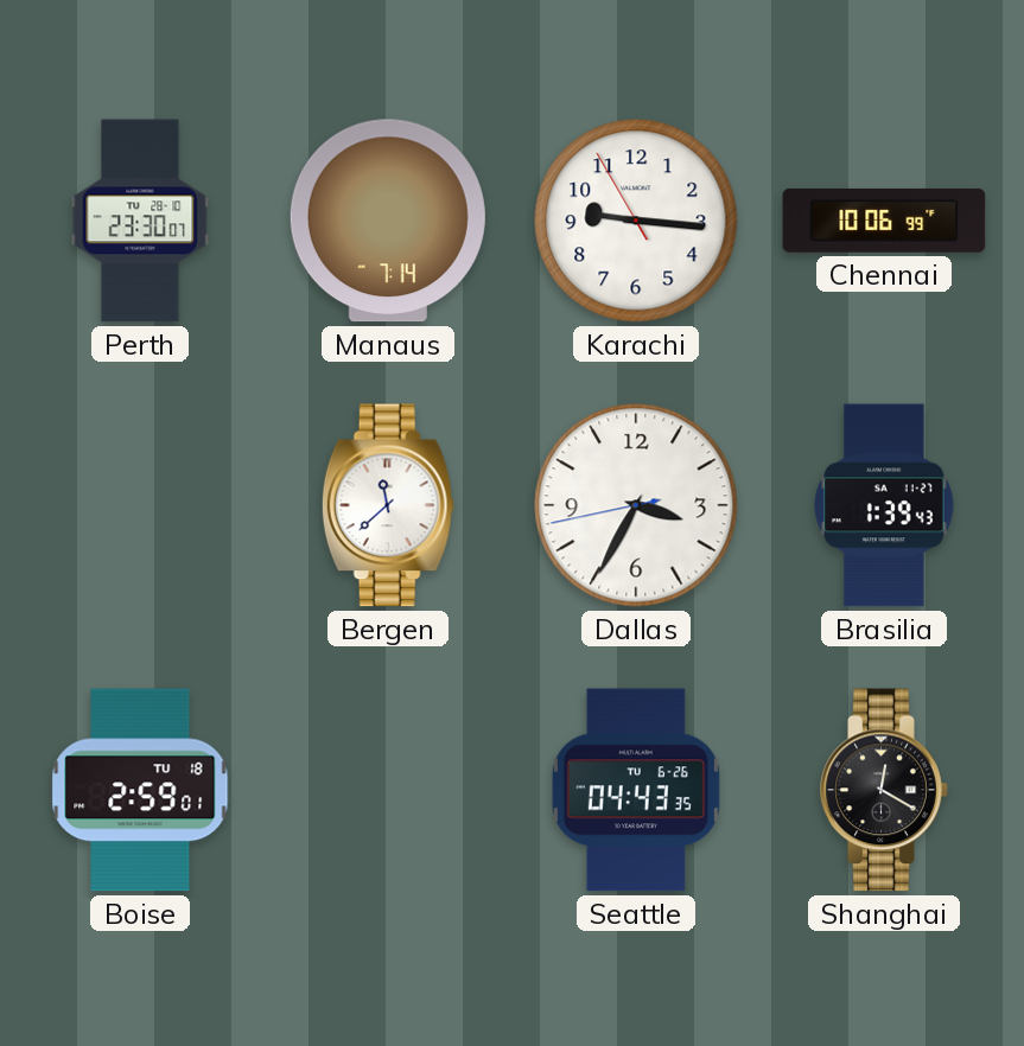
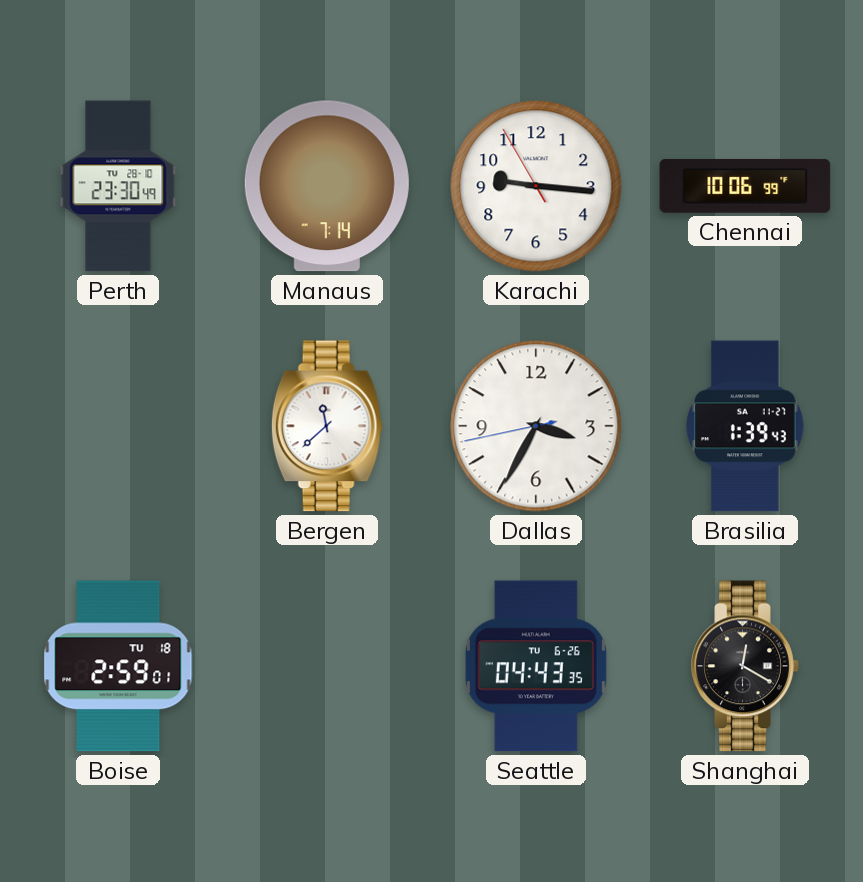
Perth: 23:30:07 -> 23:30:49
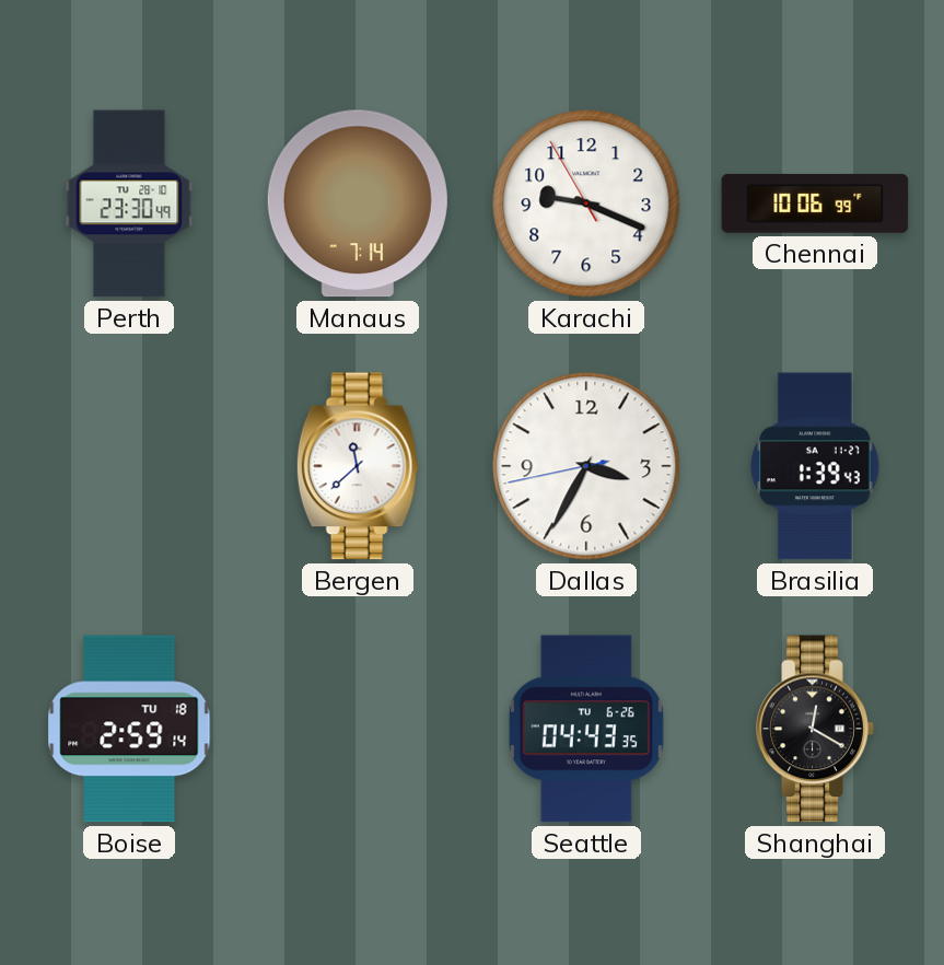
Karachi: 9:15 -> 9:18
Boise: 2:59:01 -> 2:59:14
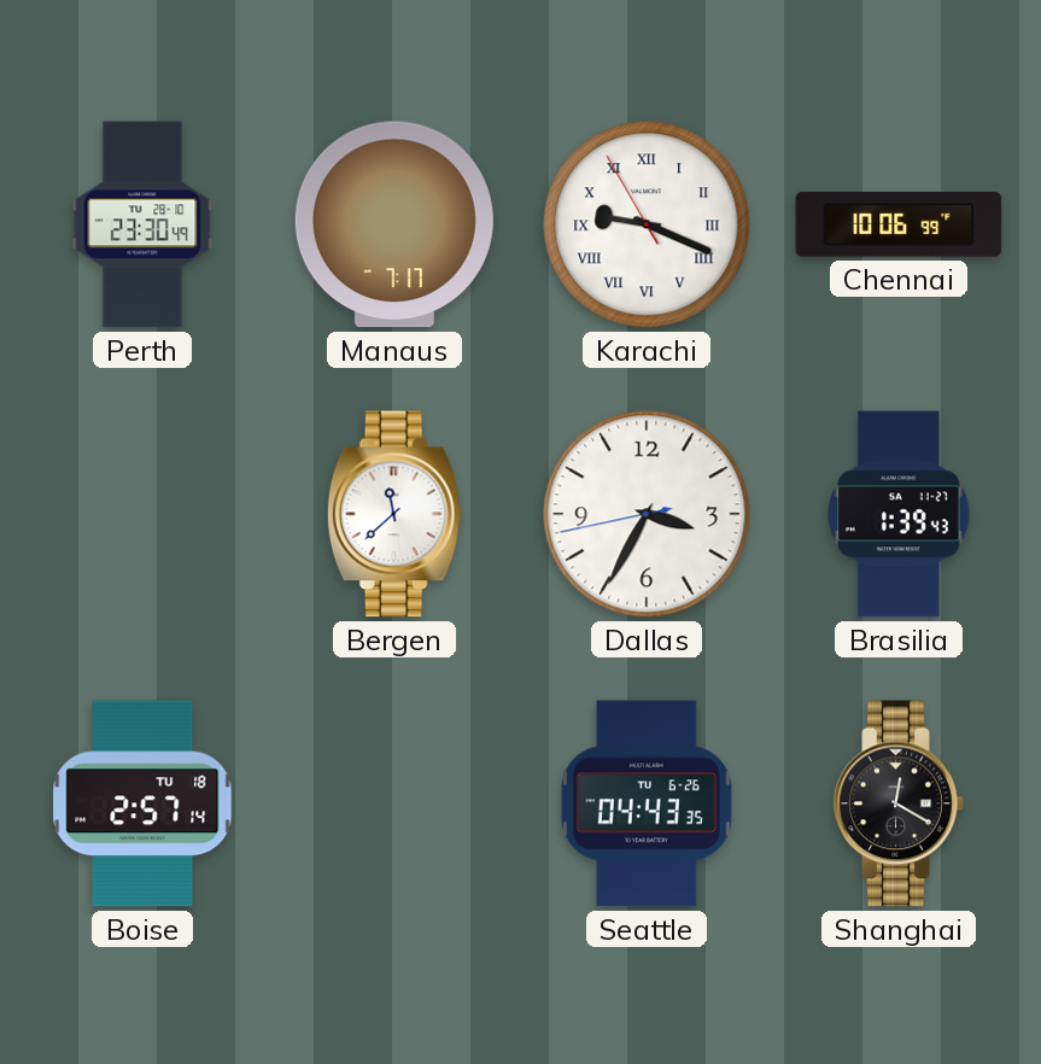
Manaus: 7:14 -> 7:17
Karachi numerals: Arabic -> Roman
Boise: 2:59 -> 2:57
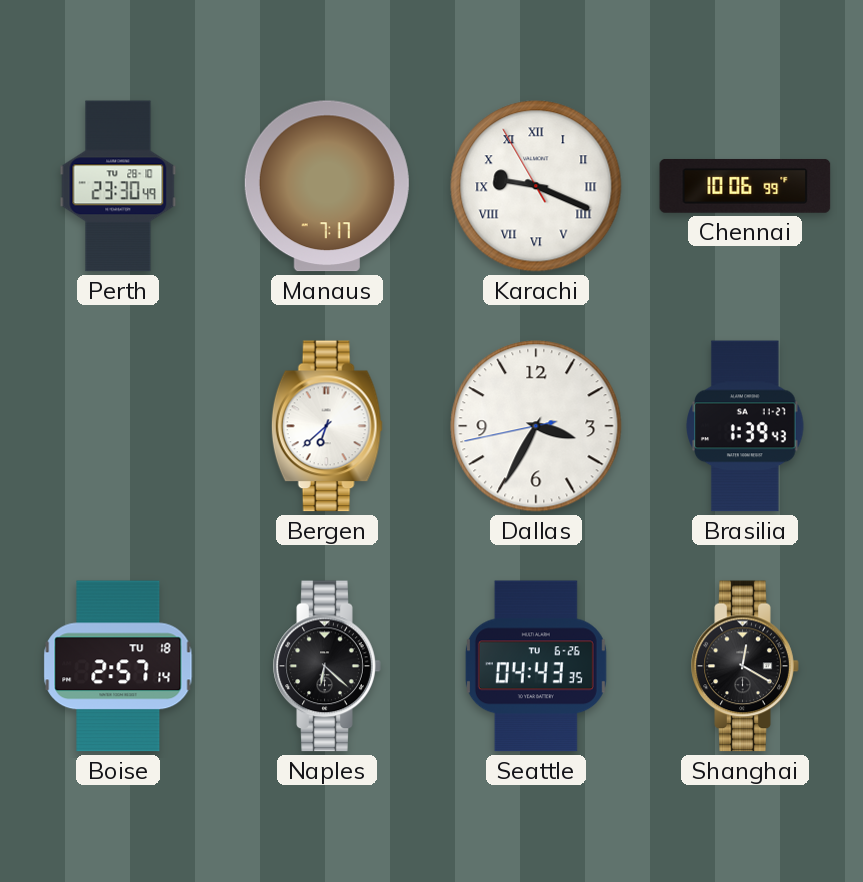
Bergen: 11:38 -> 6:38
Naples: none -> 6:22
